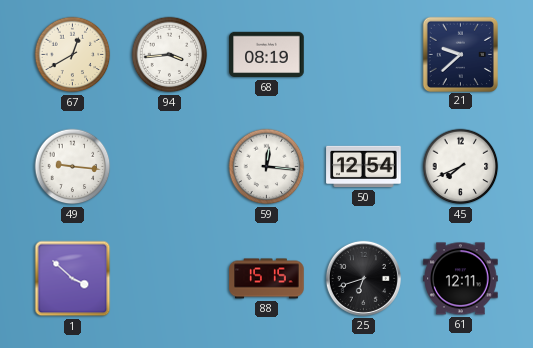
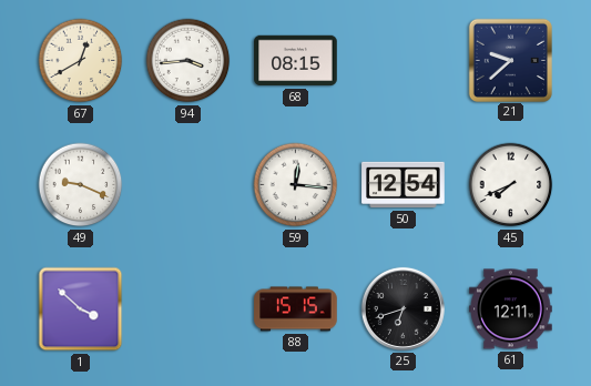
68: 08:19 -> 08:15
49: 9:16 -> 9:19
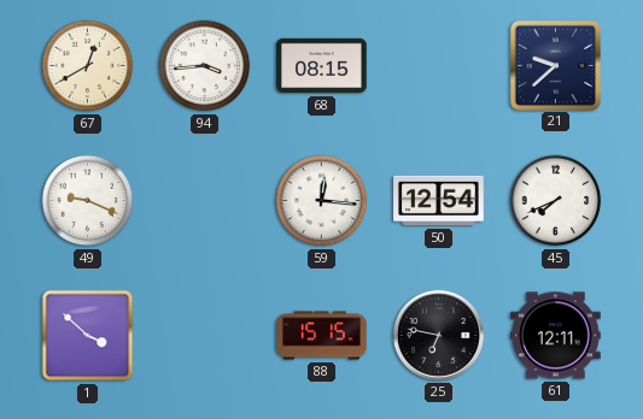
25: 6:42 -> 6:47
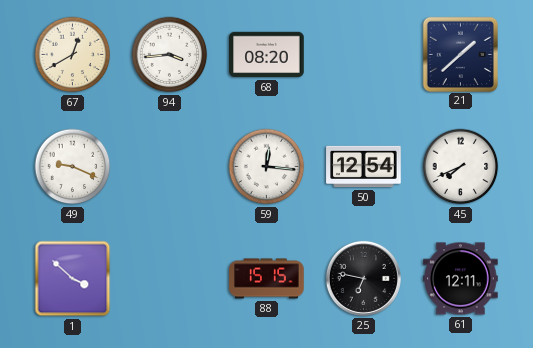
68: 08:15 -> 08:20
21: 9:38 -> 1:38
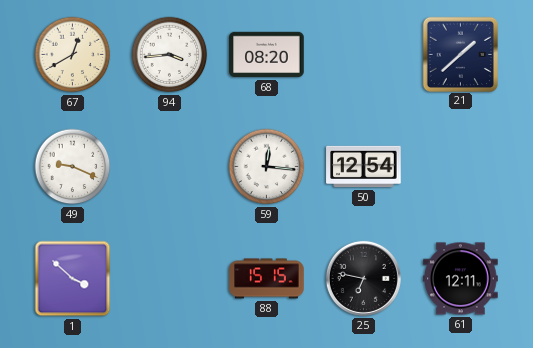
45: 7:41 -> none
